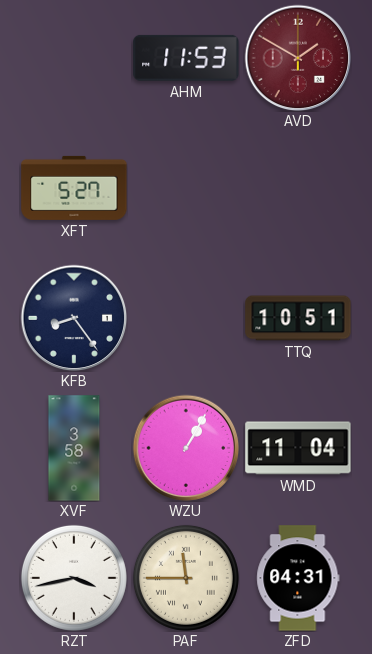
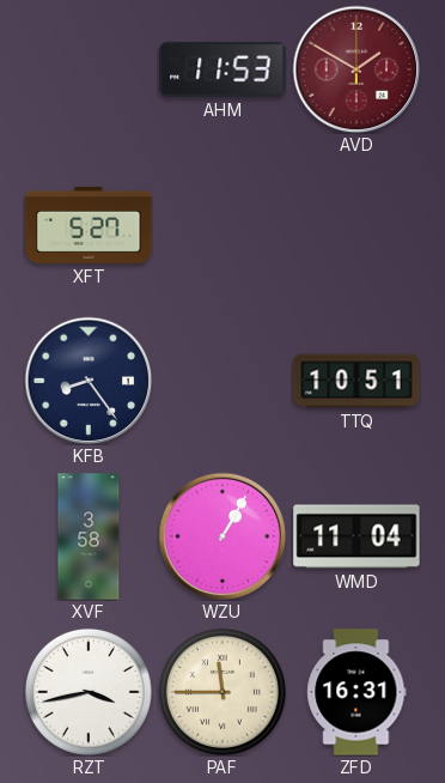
ZFD: 04:31 -> 16:31
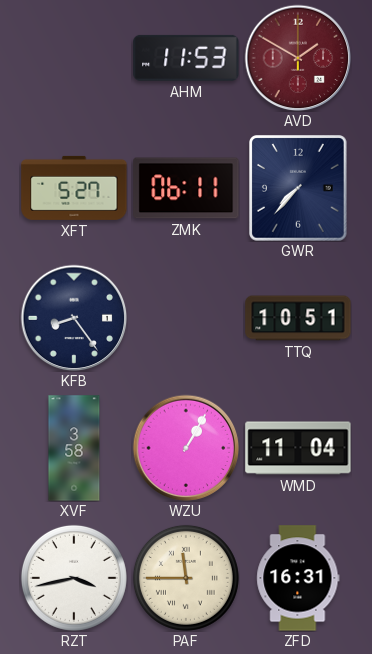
ZMK: none -> 06:11
GWR: none -> 7:37
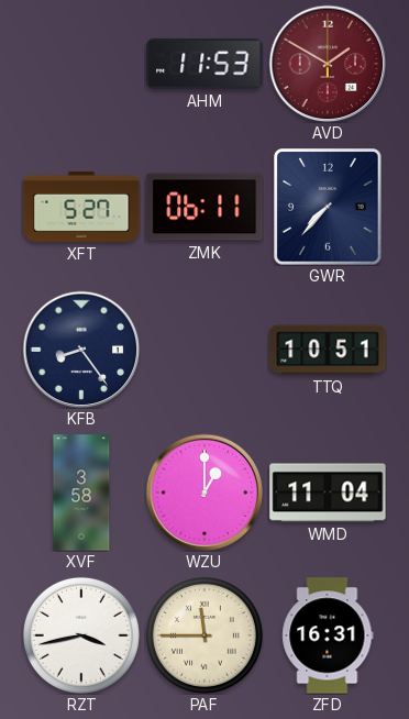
WZU: 1:05 -> 1:00
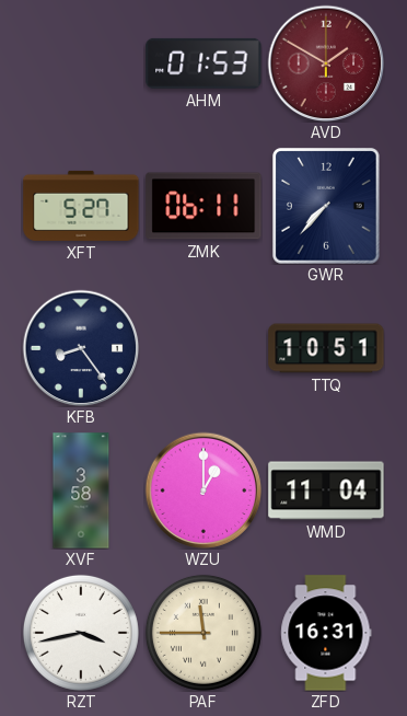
AHM: 11:53 -> 01:53
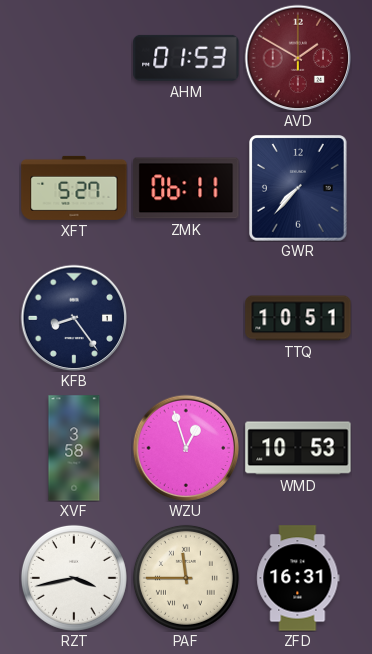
WZU: 1:00 -> 12:57
WMD: 11:04 -> 10:53
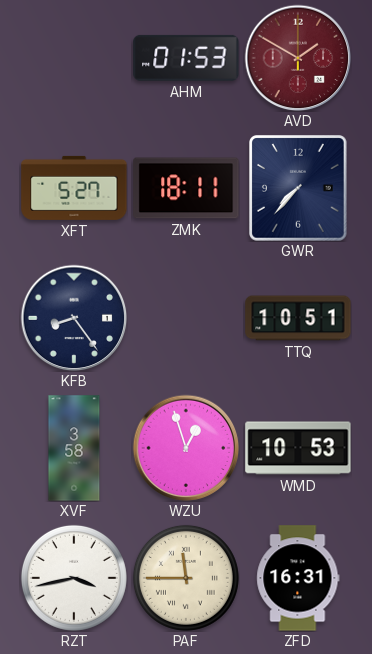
ZMK: 06:11 -> 18:11
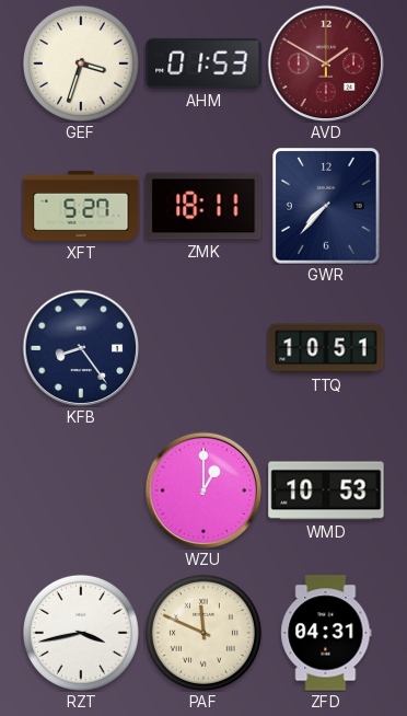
GEF: none -> 3:33
XVF: 3:58 -> none
WZU: 12:57 -> 1:00
PAF: 11:45 -> 11:49
ZFD: 16:31 -> 04:31
